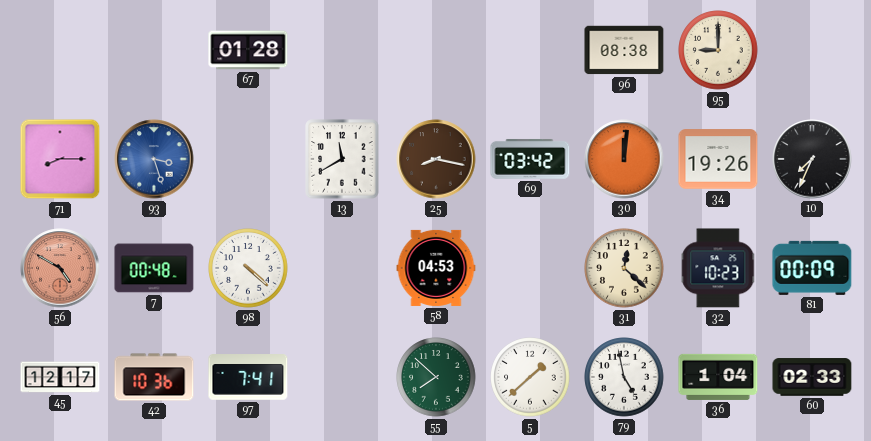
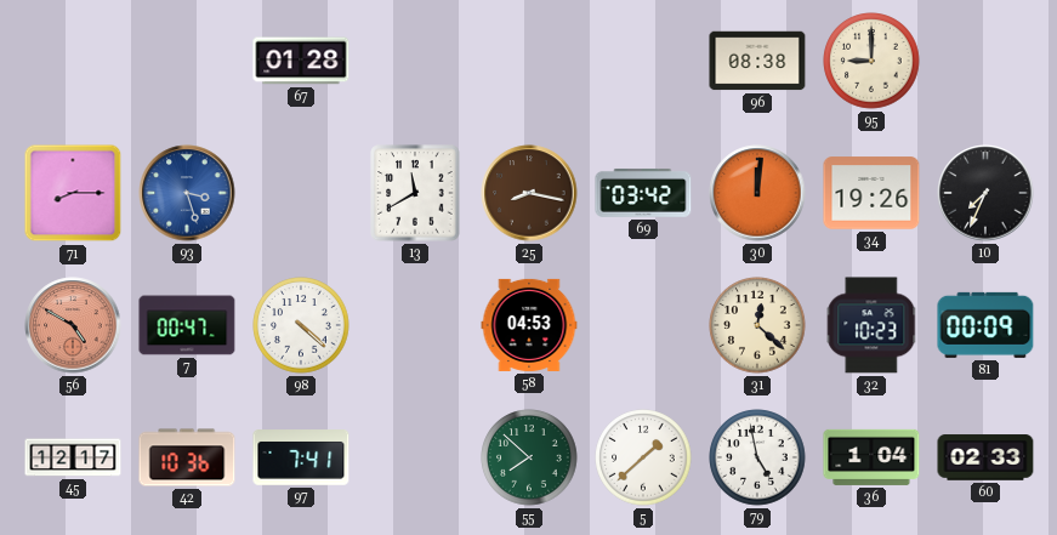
7: 00:48 -> 00:47
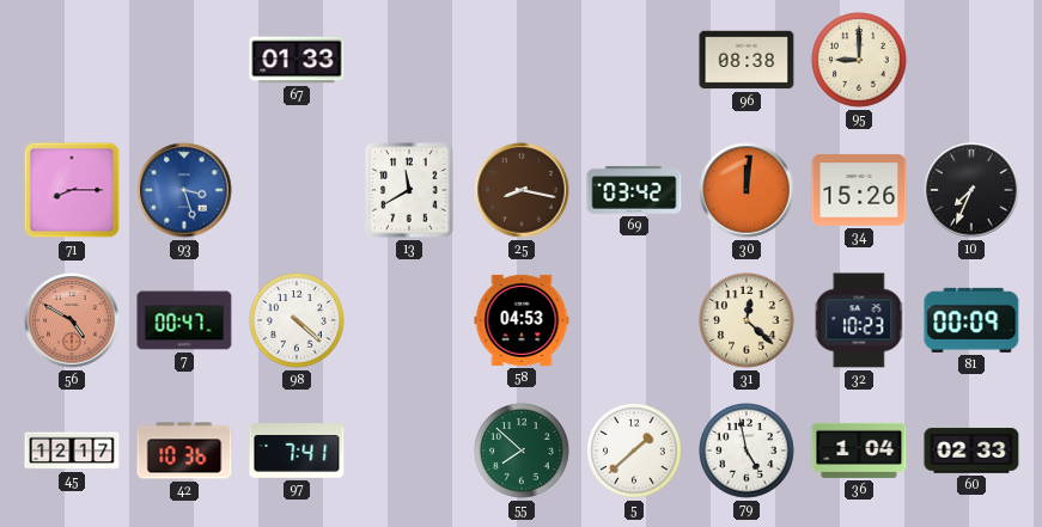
67: 01:28 -> 01:33
34: 19:26 -> 15:26
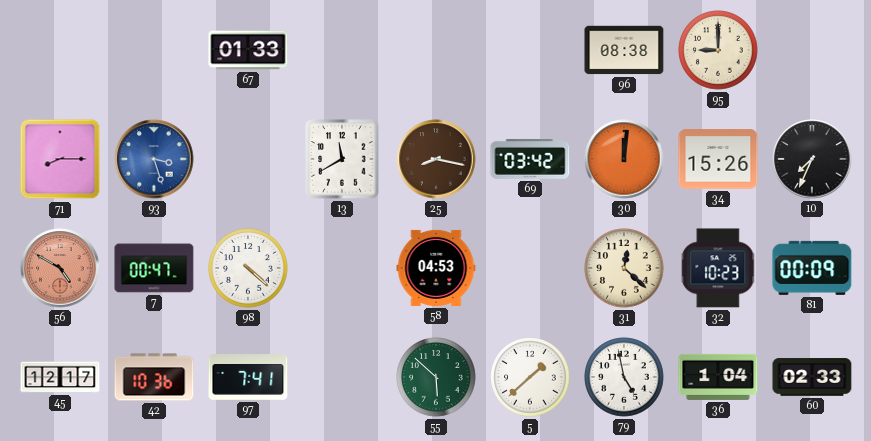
55: 7:52 -> 5:52
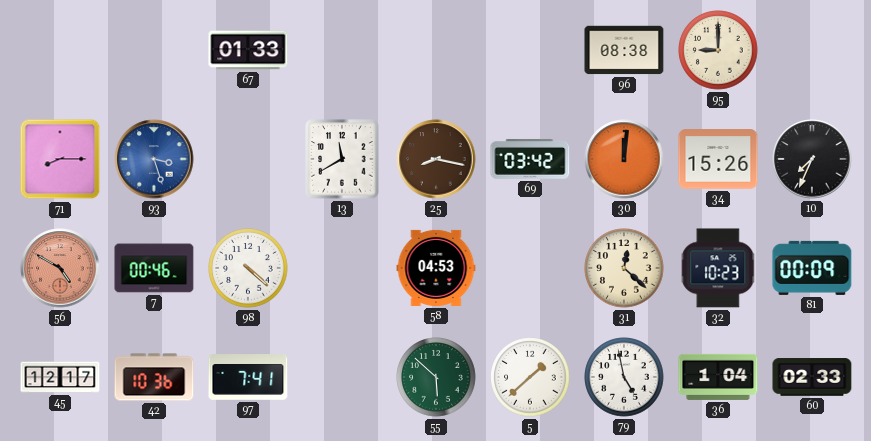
7: 00:47 -> 00:46
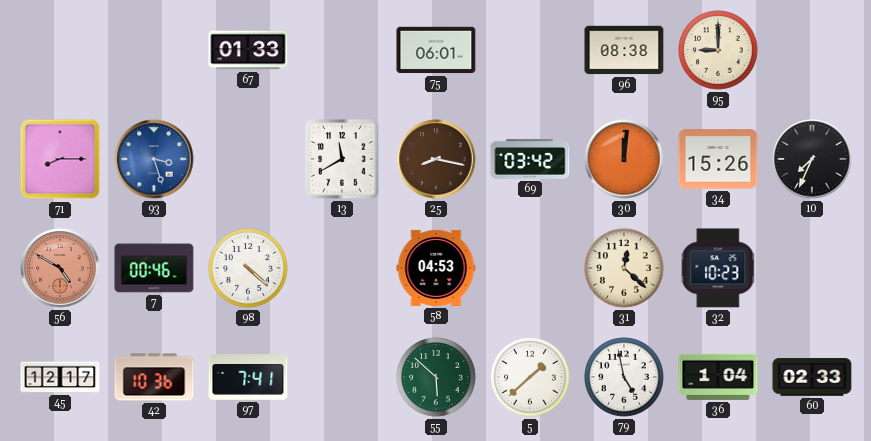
75: none -> 06:01
81: 00:09 -> none
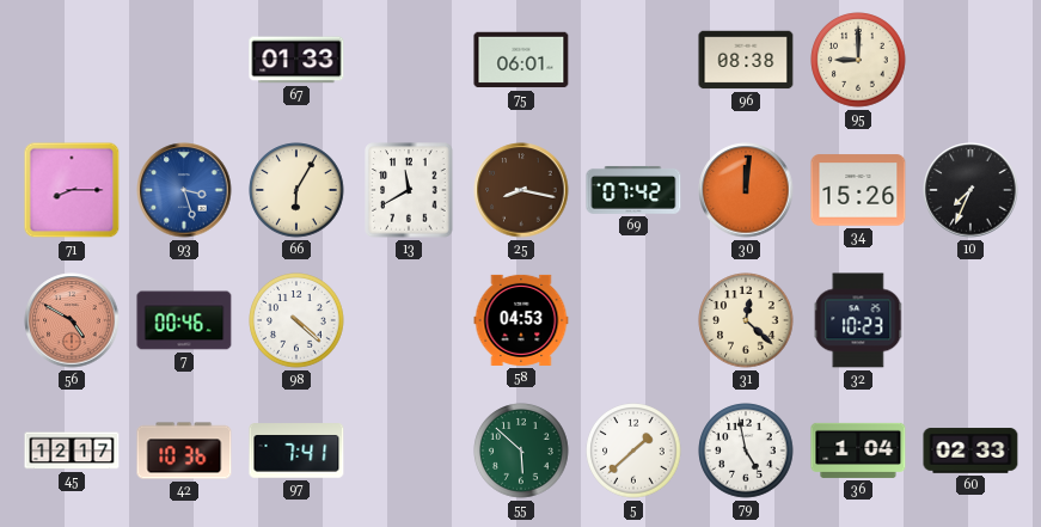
66: none -> 6:05
69: 03:42 -> 07:42
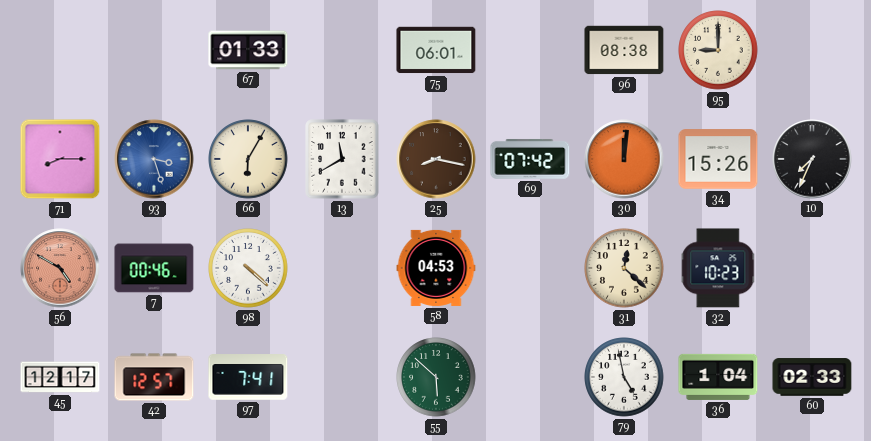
42: 10:36 -> 12:57
5: 1:38 -> none
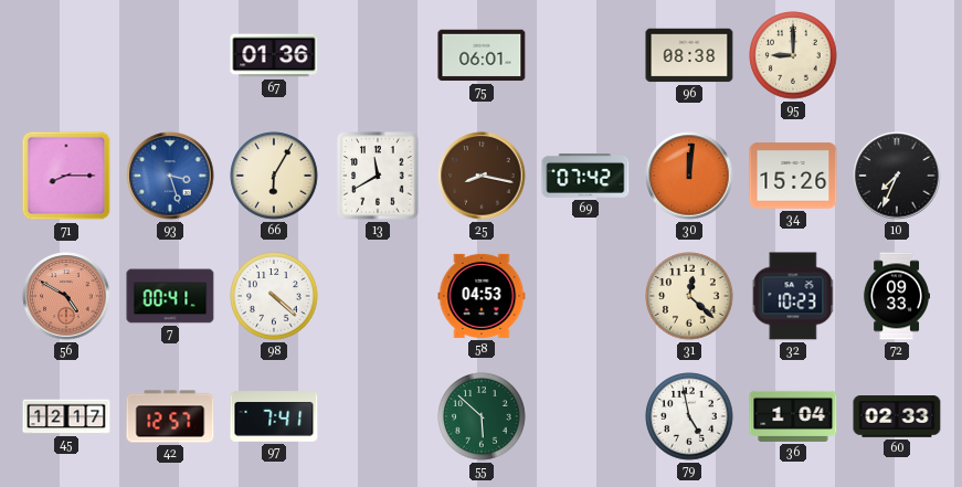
67: 01:33 -> 01:36
7: 00:46 -> 00:41
72: none -> 09:33
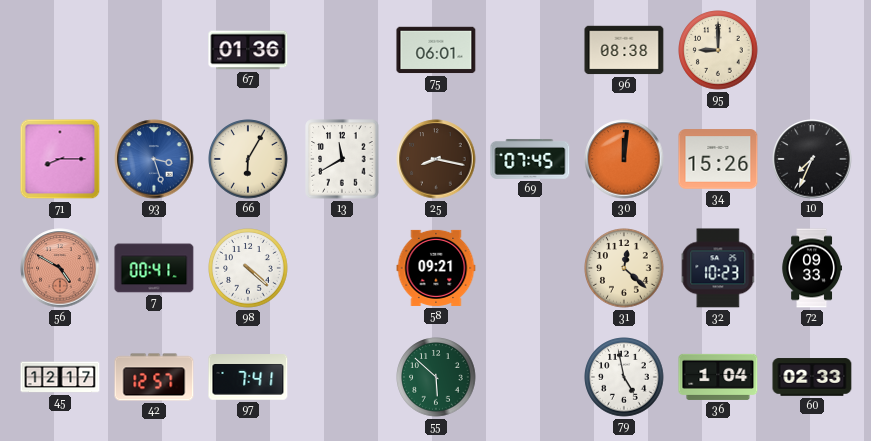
69: 07:42 -> 07:45
58: 04:53 -> 09:21
